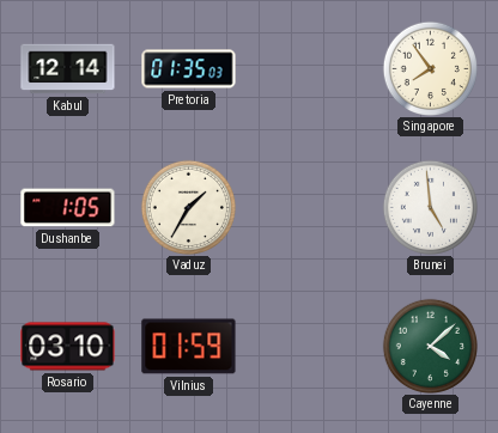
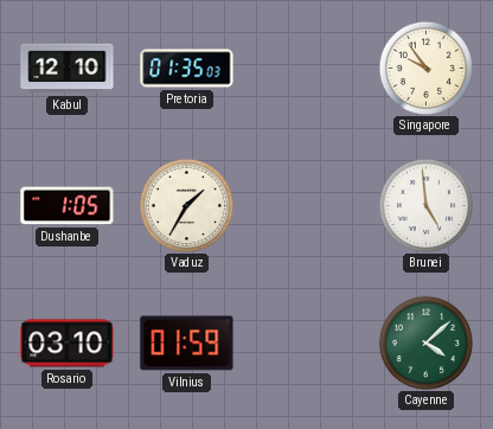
Kabul: 12:14 -> 12:10
Singapore: 7:54 -> 9:54
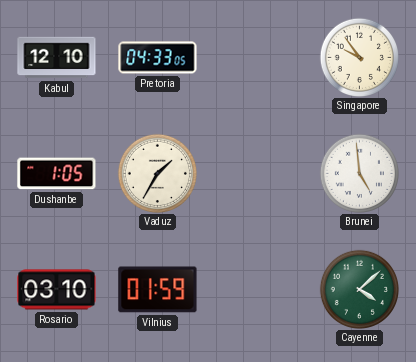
Pretoria: 01:35 -> 04:33
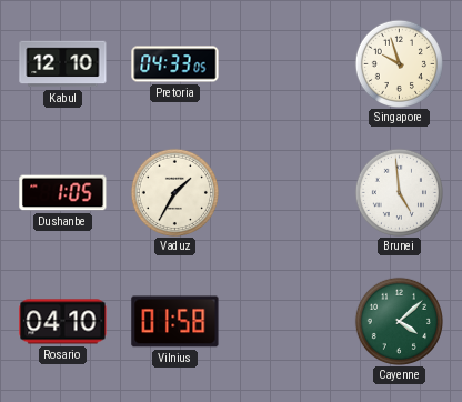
Singapore: 9:54 -> 9:57
Rosario: 03:10 -> 04:10
Vilnius: 01:59 -> 01:58
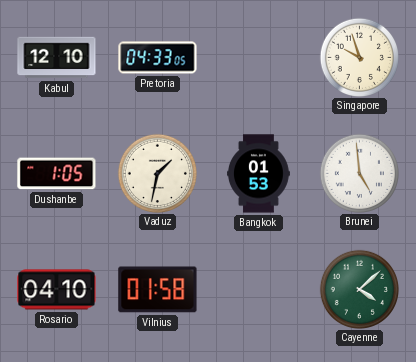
Vaduz: 1:35 -> 1:32
Bangkok: none -> 01:53
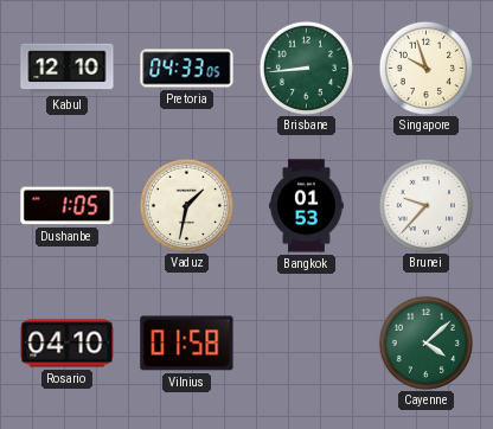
Brisbane: none -> 8:44
Brunei: 4:59 -> 9:37
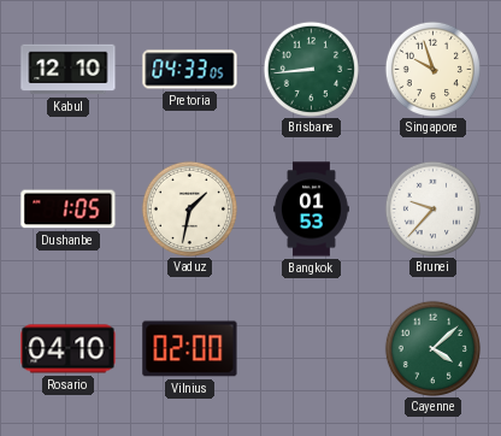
Vilnius: 01:58 -> 02:00
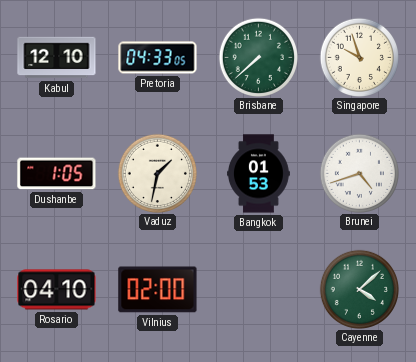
Brisbane: 8:44 -> 7:38
Brunei: 9:37 -> 4:42
